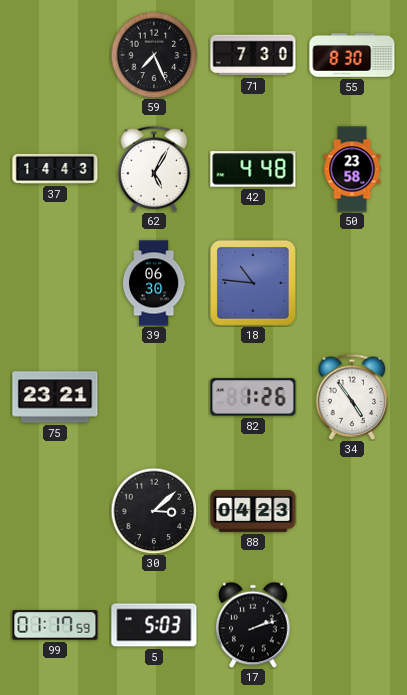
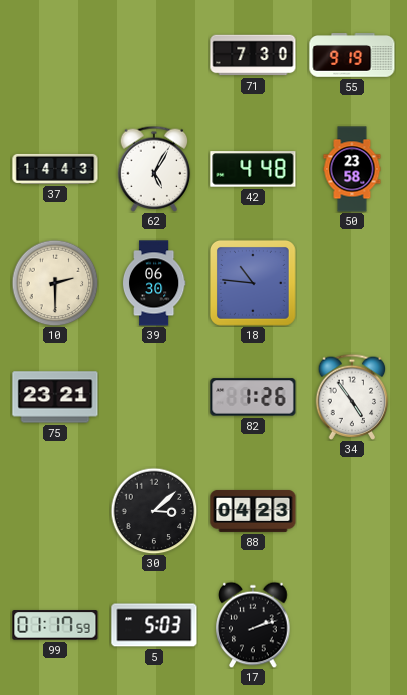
59: 7:26 -> none
55: 8:30 -> 9:19
10: none -> 2:30
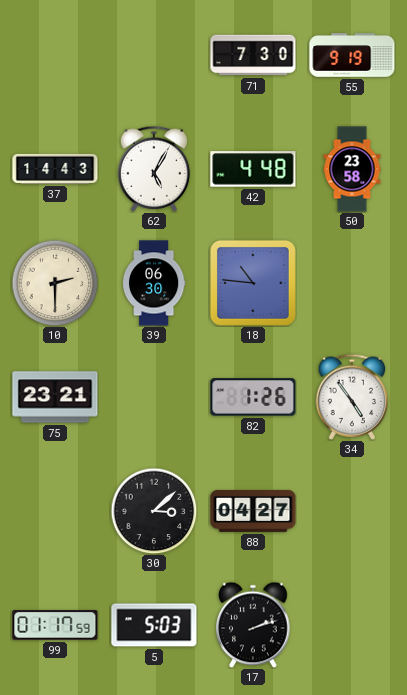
88: 04:23 -> 04:27
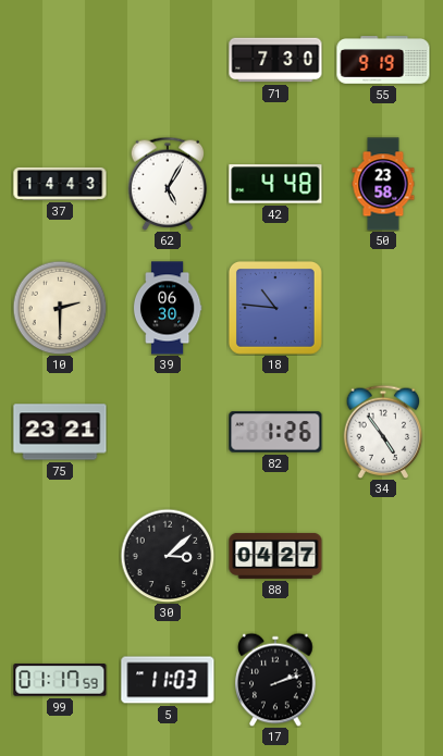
5: 5:03 -> 11:03
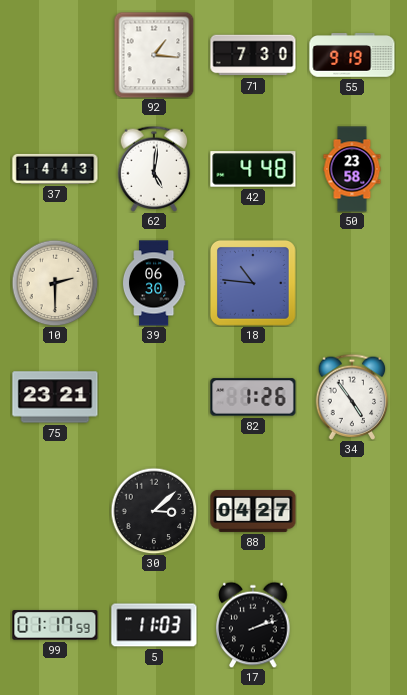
92: none -> 1:16
62: 5:05 -> 5:01
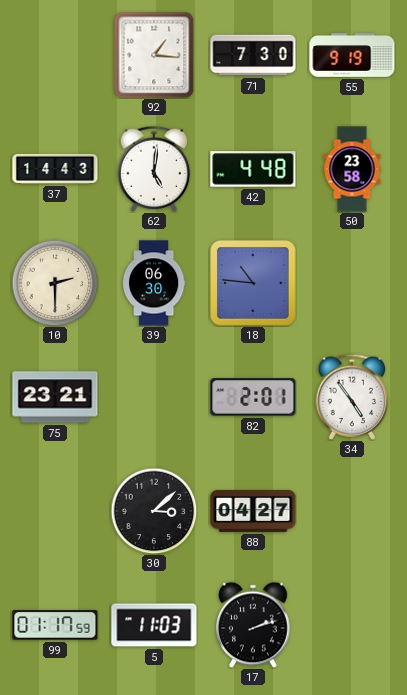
82: 1:26 -> 2:01
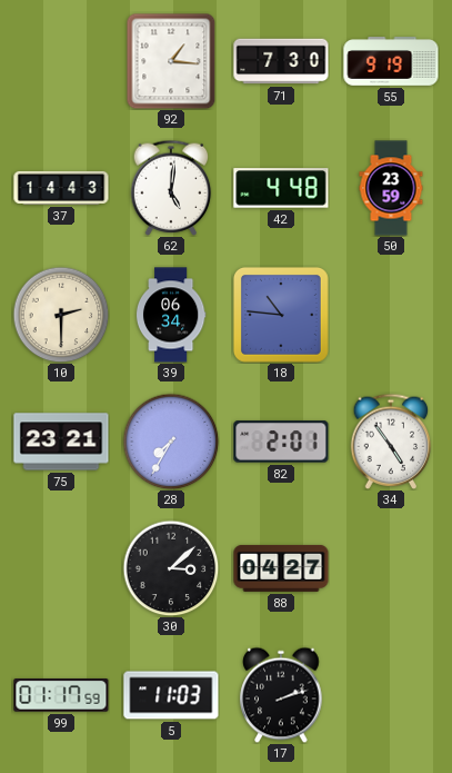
50: 23:58 -> 23:59
39: 06:30 -> 06:34
28: none -> 7:35
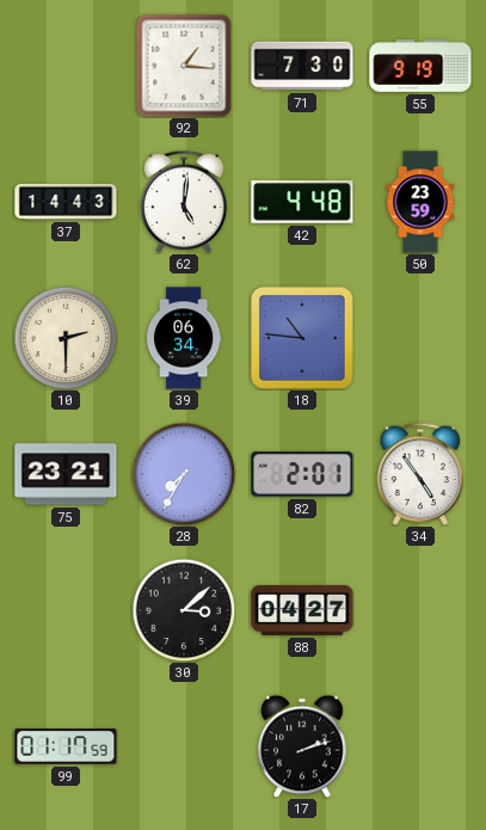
5: 11:03 -> none
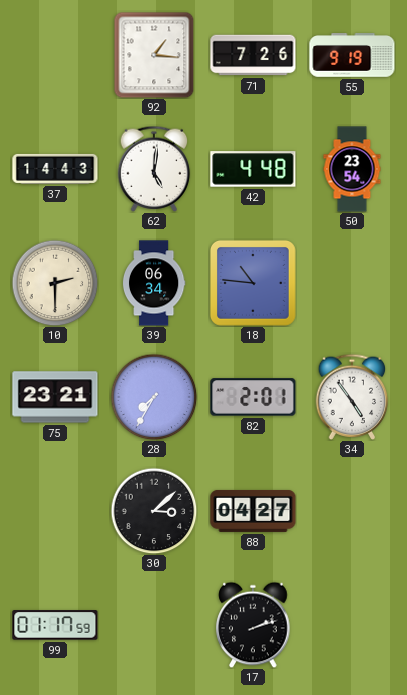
71: 7:30 -> 7:26
50: 23:59 -> 23:54
